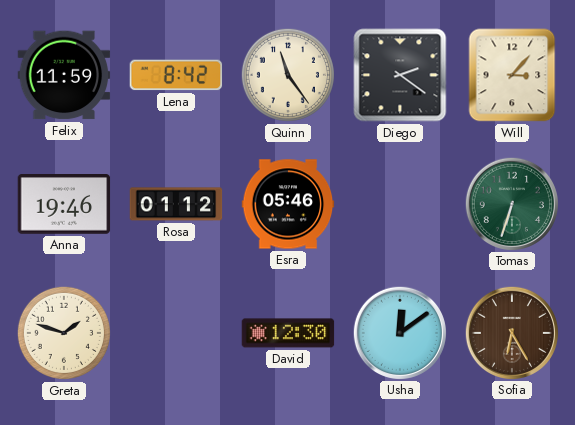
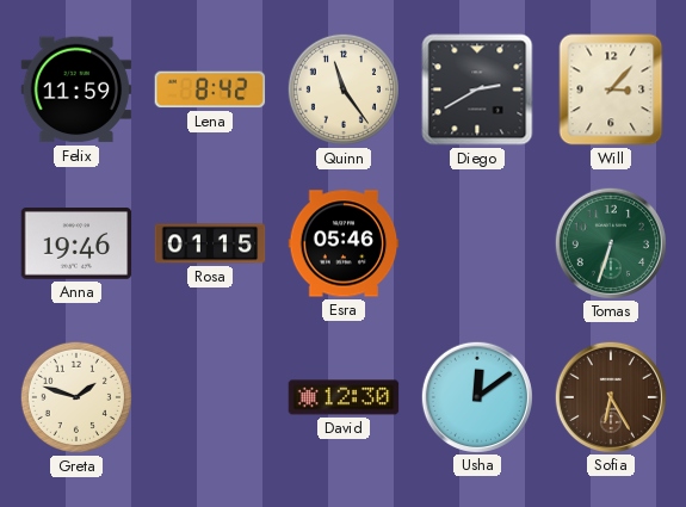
Diego: 2:21 -> 2:40
Rosa: 01:12 -> 01:15
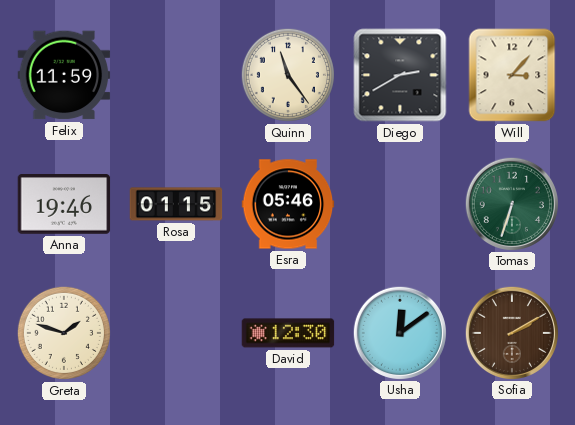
Lena: 8:42 -> none
Sofia: 6:25 -> 2:10
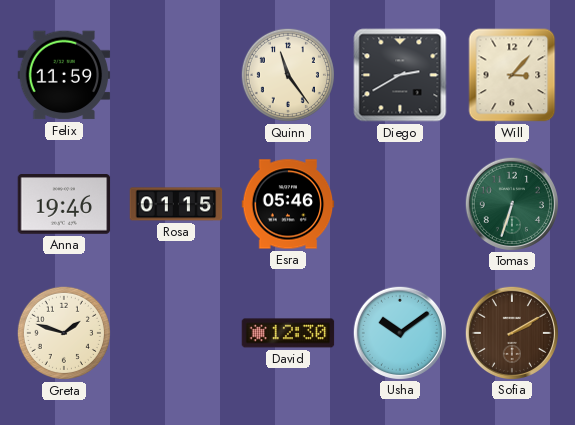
Usha: 12:09 -> 10:09
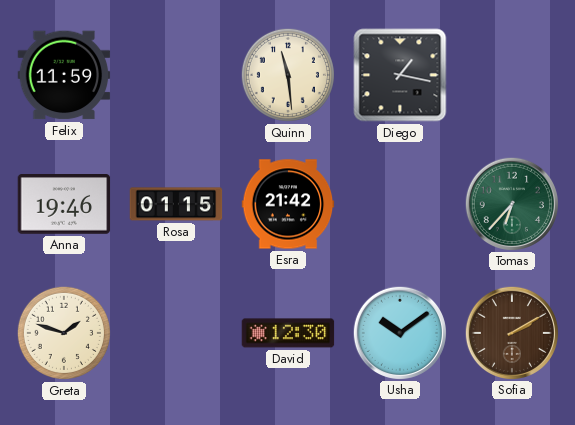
Quinn: 11:24 -> 11:29
Diego: 2:40 -> 1:17
Will: 3:07 -> none
Esra: 05:46 -> 21:42
Tomas: 6:33 -> 6:37
